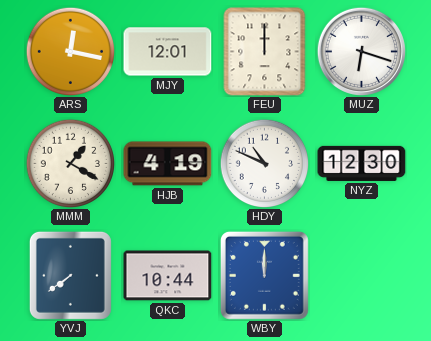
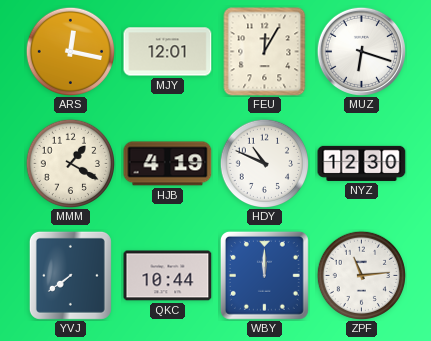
FEU: 12:00 -> 12:05
ZPF: none -> 11:14
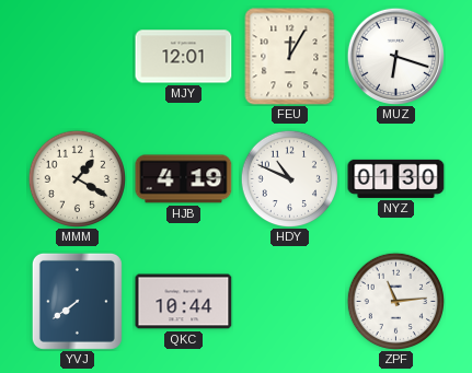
ARS: 12:17 -> none
NYZ: 12:30 -> 01:30
WBY: 12:00 -> none
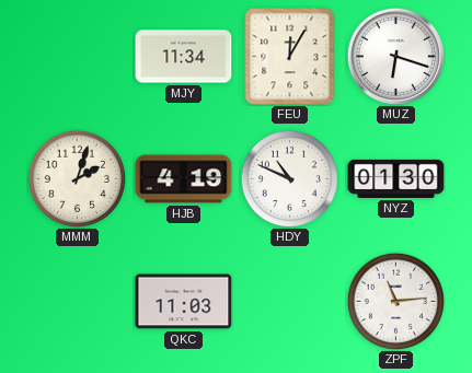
MJY: 12:01 -> 11:34
MMM: 1:20 -> 2:03
YVJ: 7:39 -> none
QKC: 10:44 -> 11:03
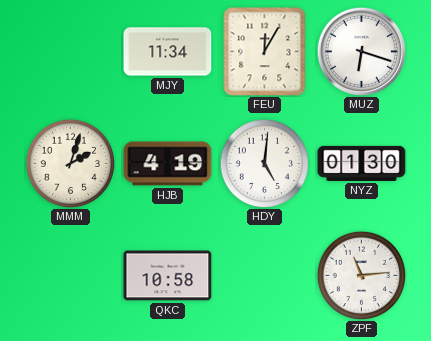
HDY: 10:49 -> 5:01
QKC: 11:03 -> 10:58
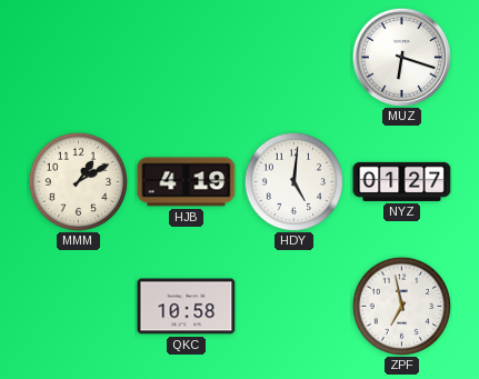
MJY: 11:34 -> none
FEU: 12:05 -> none
MMM: 2:03 -> 1:10
NYZ: 01:30 -> 01:27
ZPF: 11:14 -> 6:58
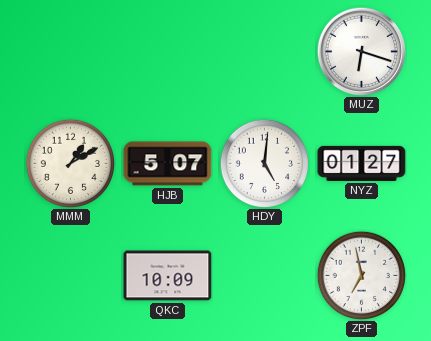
HJB: 4:19 -> 5:07
QKC: 10:58 -> 10:09
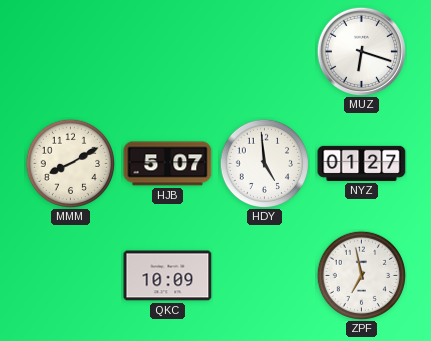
MMM: 1:10 -> 8:10
HDY: 5:01 -> 4:59
